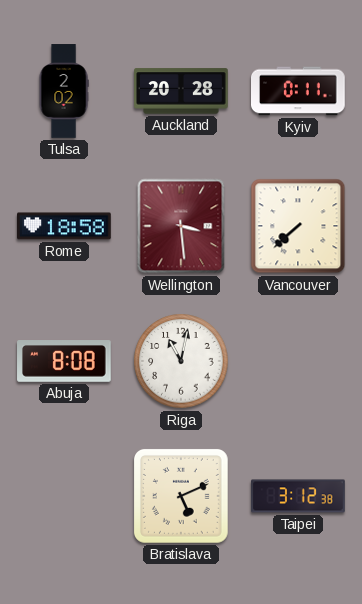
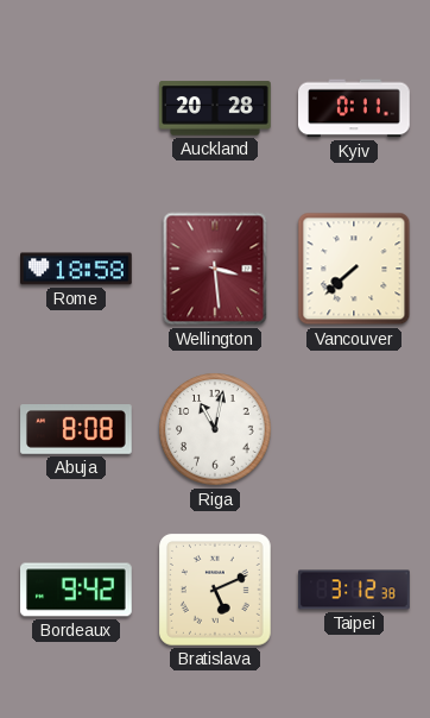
Tulsa: 2:02 -> none
Bordeaux: none -> 9:42
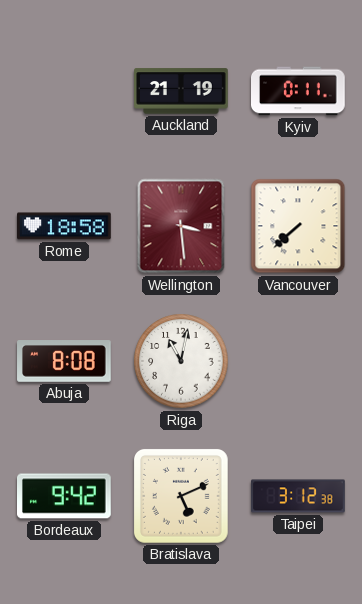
Auckland: 20:28 -> 21:19
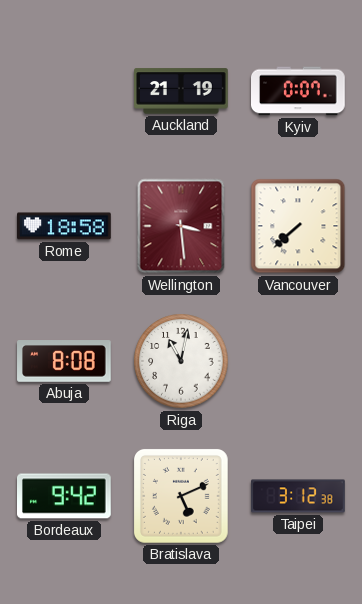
Kyiv: 0:11 -> 0:07
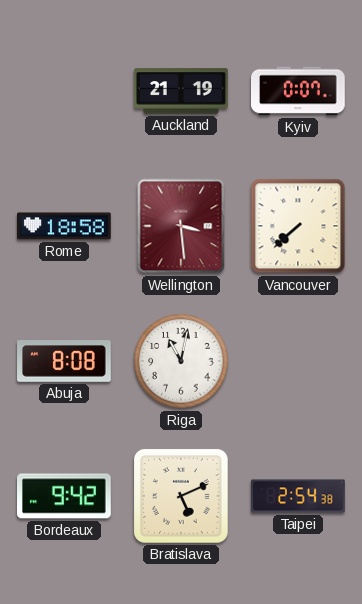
Taipei: 3:12 -> 2:54
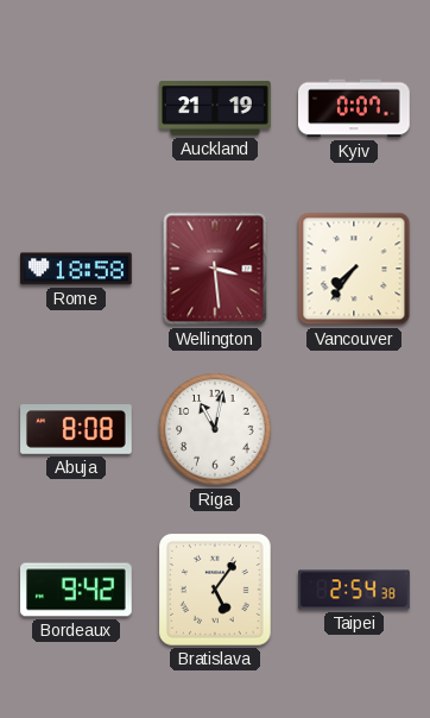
Vancouver: 7:38 -> 7:36
Bratislava: 5:11 -> 5:06
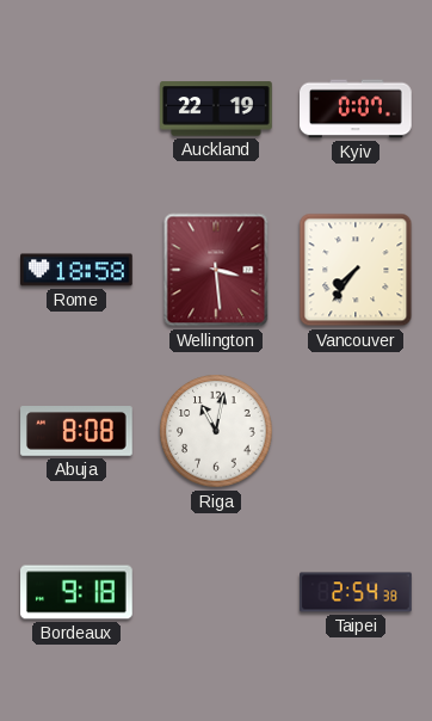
Auckland: 21:19 -> 22:19
Bordeaux: 9:42 -> 9:18
Bratislava: 5:06 -> none
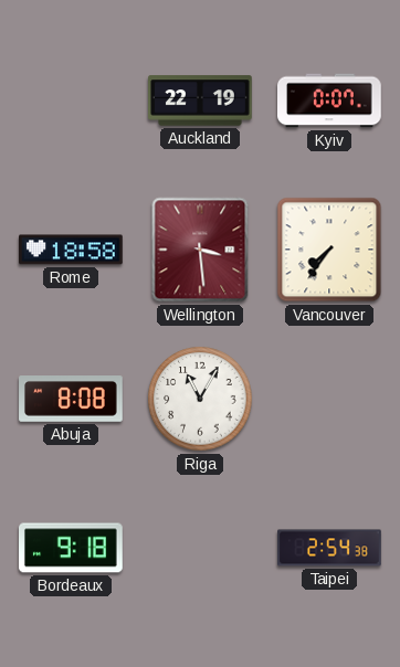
Riga: 11:02 -> 11:05
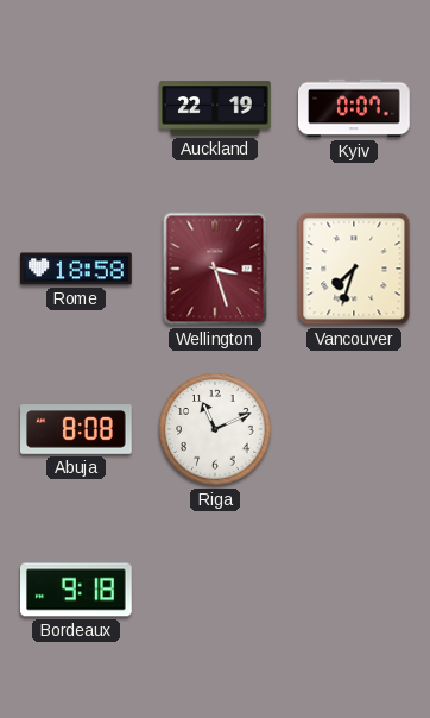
Wellington: 3:29 -> 3:27
Vancouver: 7:36 -> 7:33
Riga: 11:05 -> 11:11
Taipei: 2:54 -> none
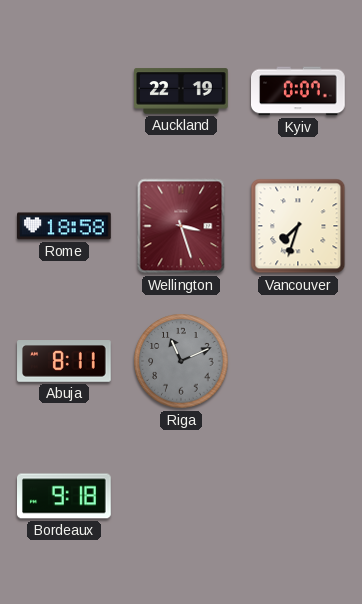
Abuja: 8:08 -> 8:11
Riga dial: white -> grey
